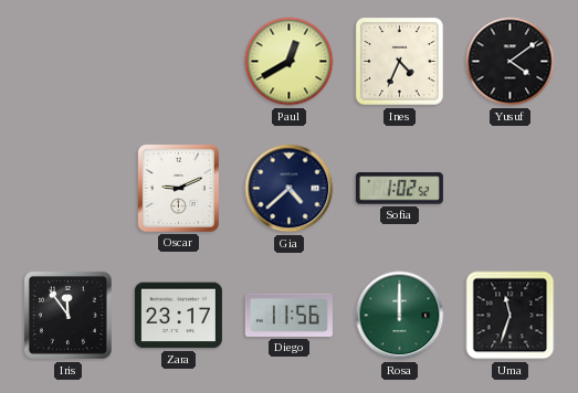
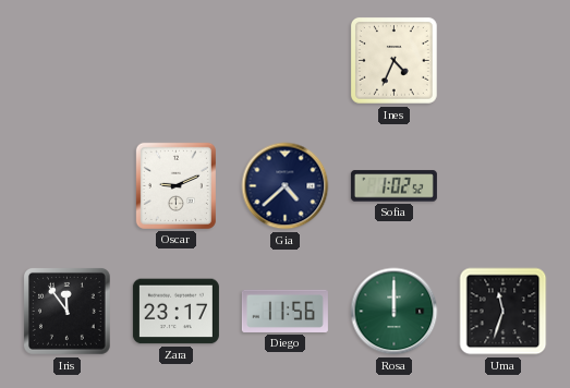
Paul: 12:40 -> none
Yusuf: 4:09 -> none
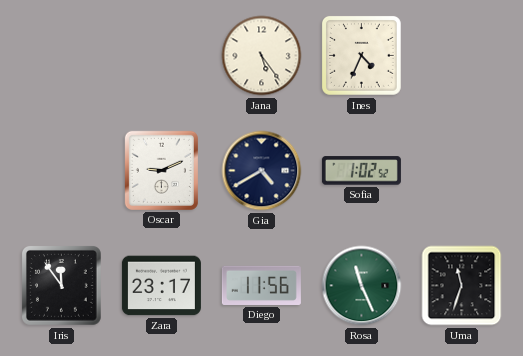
Jana: none -> 5:24
Gia: 4:38 -> 4:40
Rosa: 12:00 -> 11:26
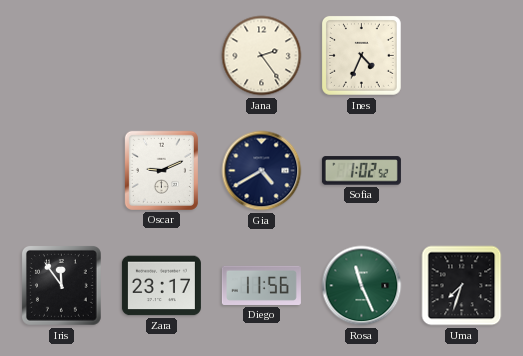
Jana: 5:24 -> 2:24
Uma: 11:33 -> 7:33
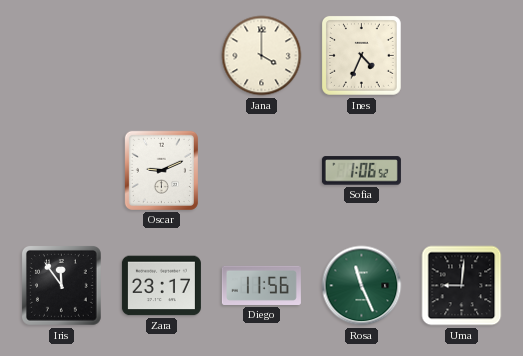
Jana: 2:24 -> 4:00
Gia: 4:40 -> none
Sofia: 1:02 -> 1:06
Uma: 7:33 -> 9:01
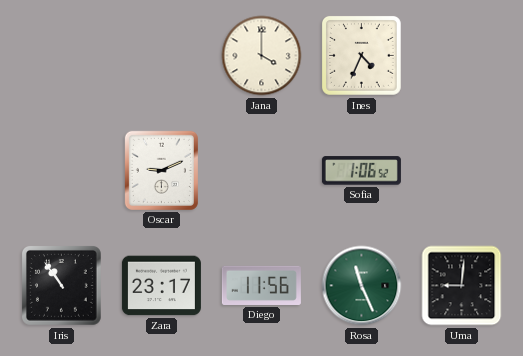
Iris: 11:54 -> 10:54
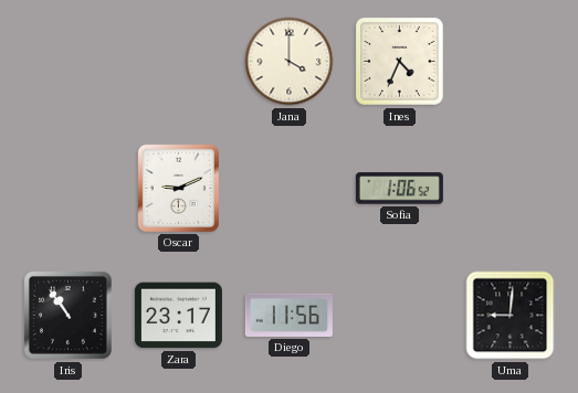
Rosa: 11:26 -> none
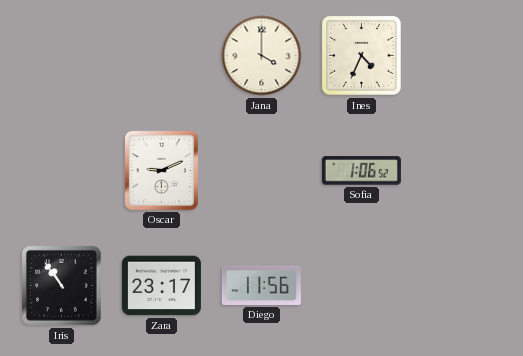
Uma: 9:01 -> none
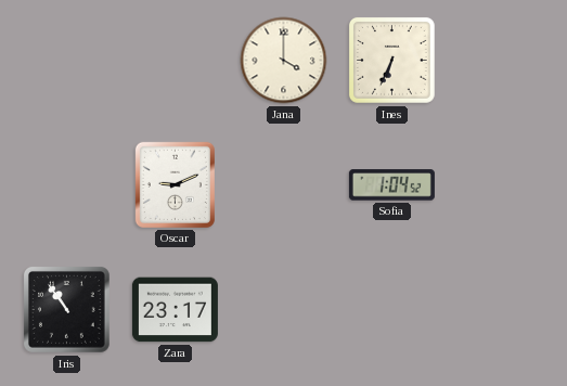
Ines: 4:34 -> 6:34
Sofia: 1:06 -> 1:04
Diego: 11:56 -> none
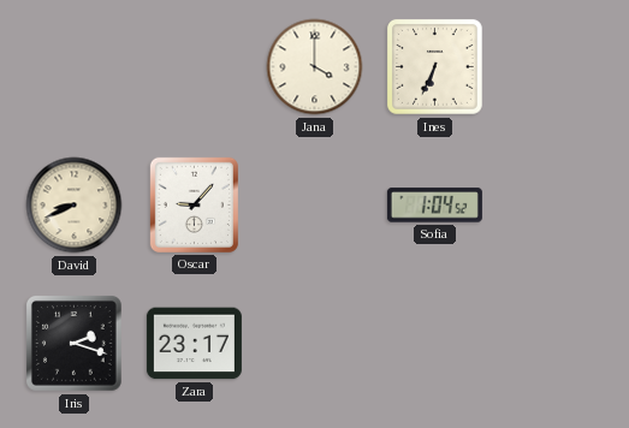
David: none -> 8:41
Oscar: 9:11 -> 9:07
Iris: 10:54 -> 2:18
